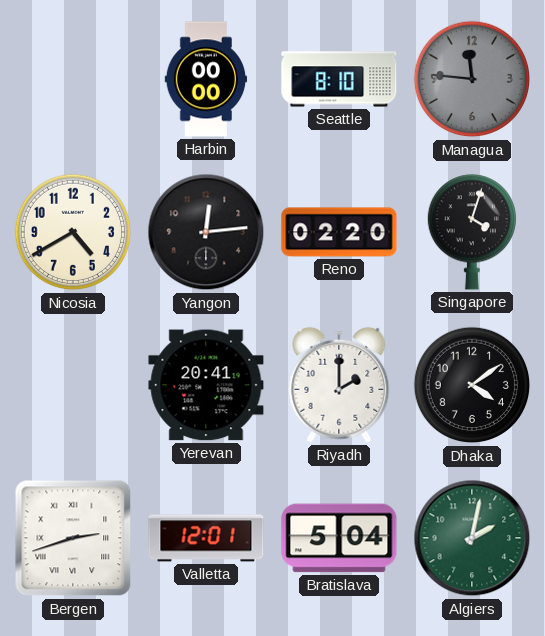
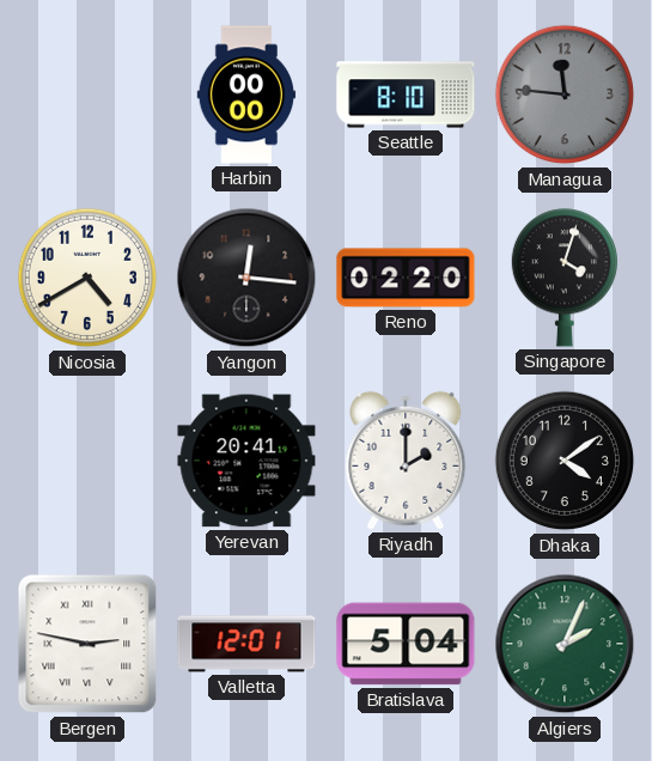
Yangon: 12:14 -> 12:16
Bergen: 2:42 -> 2:47
Algiers: 2:02 -> 2:04
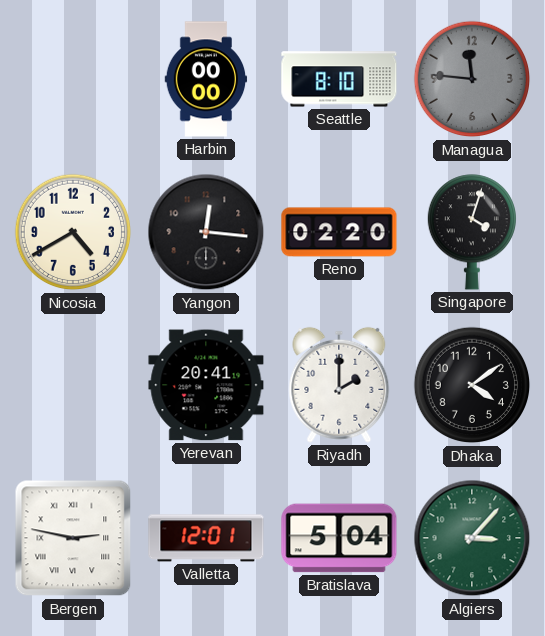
Algiers: 2:04 -> 3:07
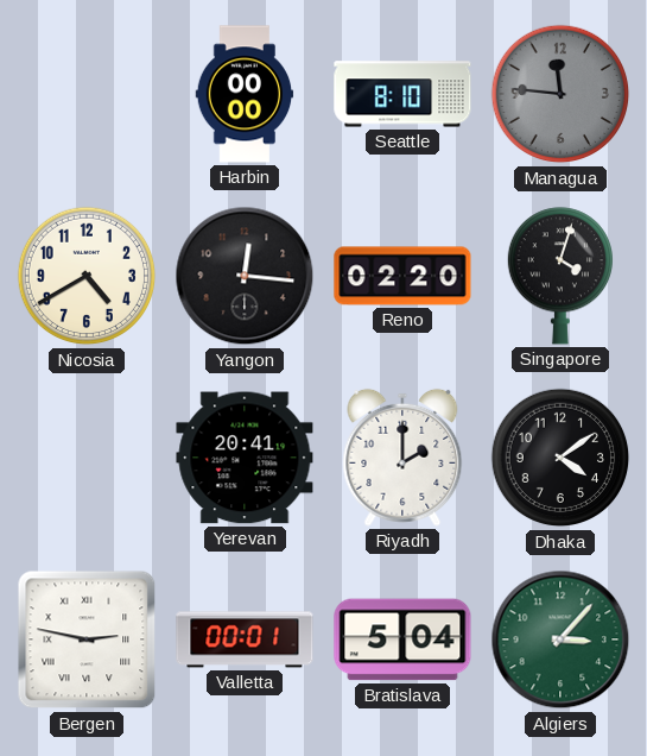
Valletta: 12:01 -> 00:01
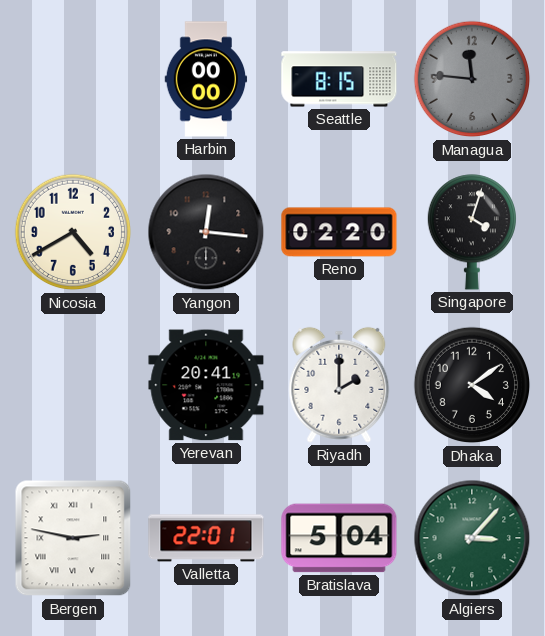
Seattle: 8:10 -> 8:15
Valletta: 00:01 -> 22:01
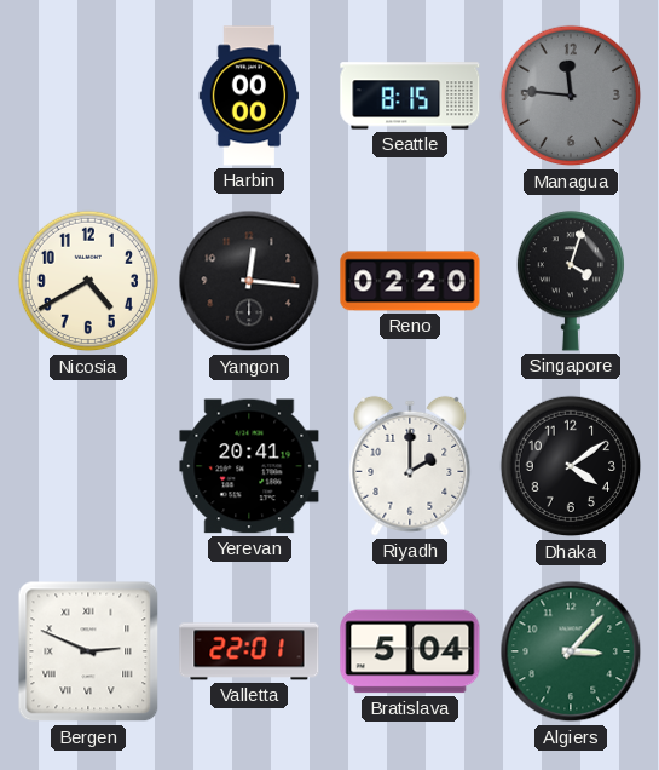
Bergen: 2:47 -> 2:49
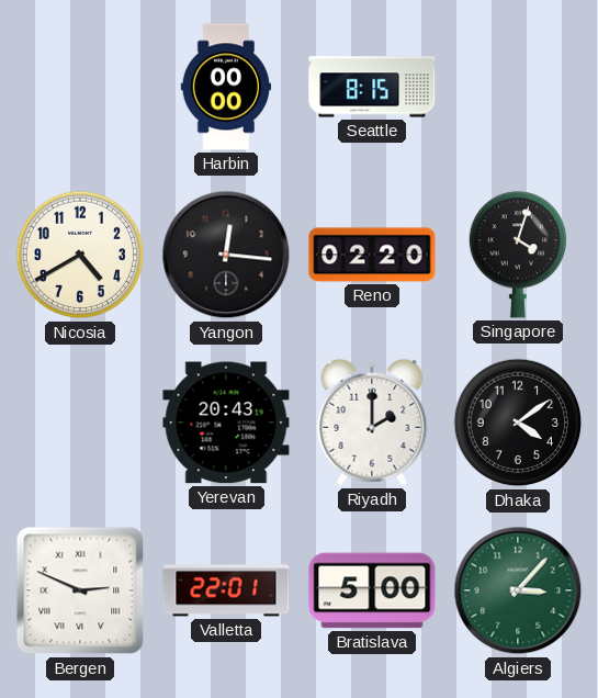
Managua: 11:46 -> none
Yerevan: 20:41 -> 20:43
Bratislava: 5:04 -> 5:00
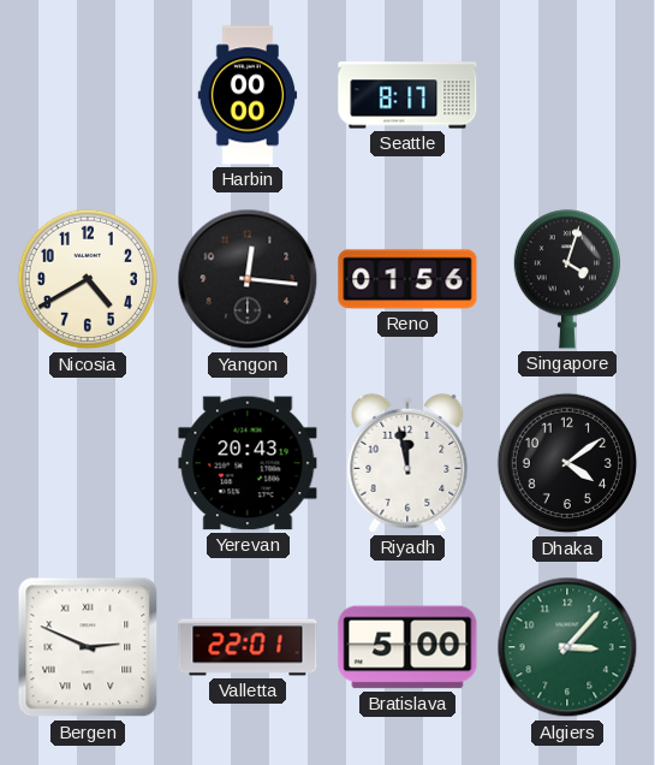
Seattle: 8:15 -> 8:17
Reno: 02:20 -> 01:56
Riyadh: 2:00 -> 11:58
